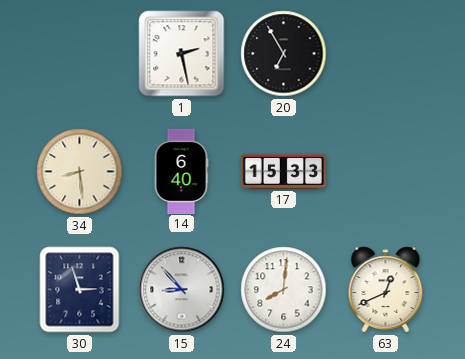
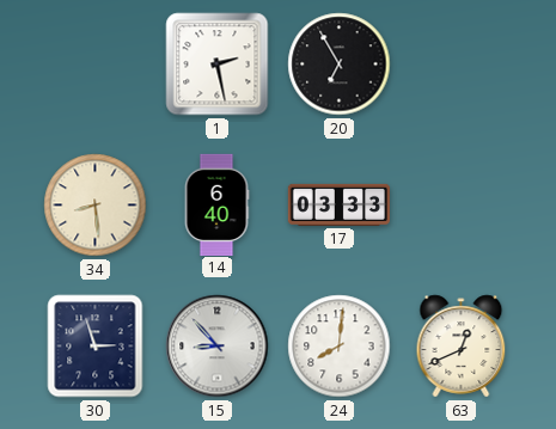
17: 15:33 -> 03:33
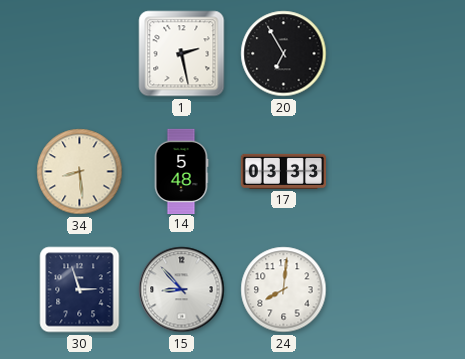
14: 6:40 -> 5:48
63: 12:41 -> none
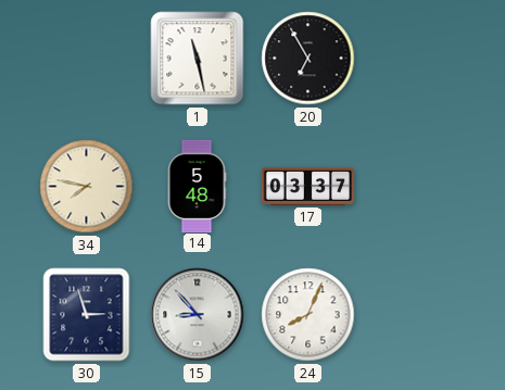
1: 2:28 -> 11:28
34: 8:29 -> 7:47
17: 03:33 -> 03:37
24: 8:01 -> 8:04
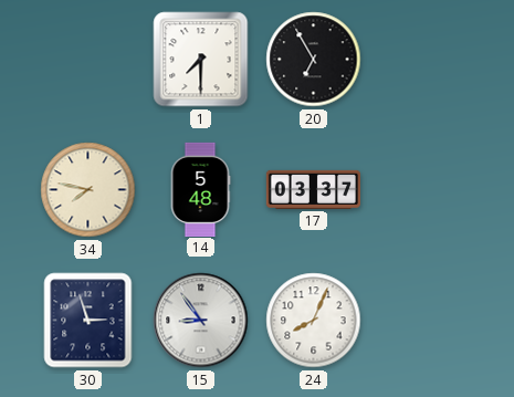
1: 11:28 -> 7:30
15: 8:53 -> 8:54
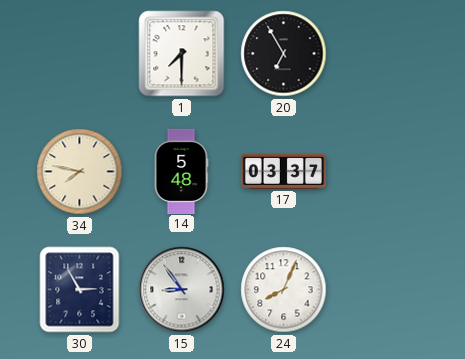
30: 2:57 -> 2:55
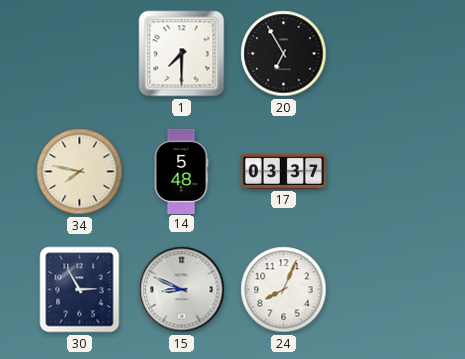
15: 8:54 -> 8:49
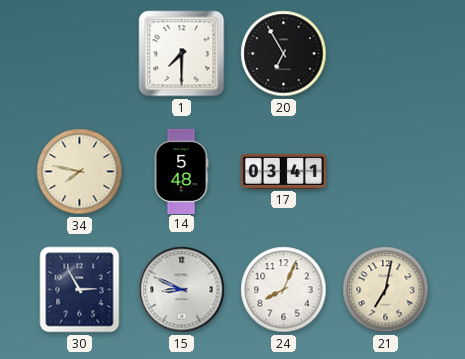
17: 03:37 -> 03:41
21: none -> 7:02
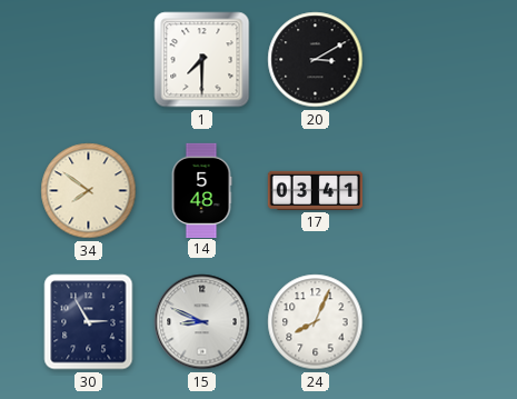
20: 6:55 -> 3:10
34: 7:47 -> 7:51
21: 7:02 -> none
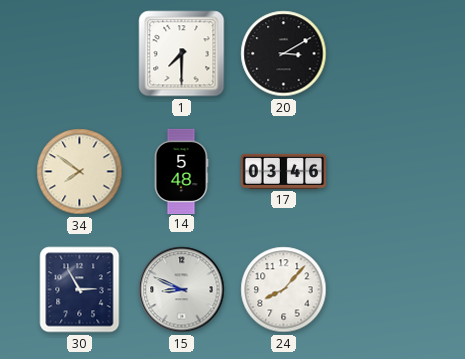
17: 03:41 -> 03:46
24: 8:04 -> 8:07
